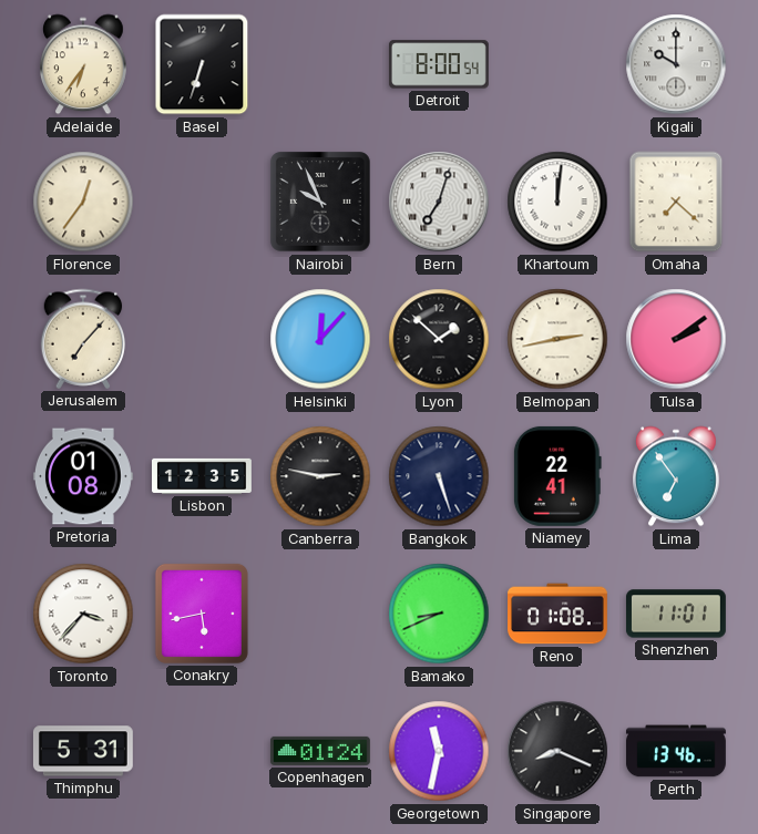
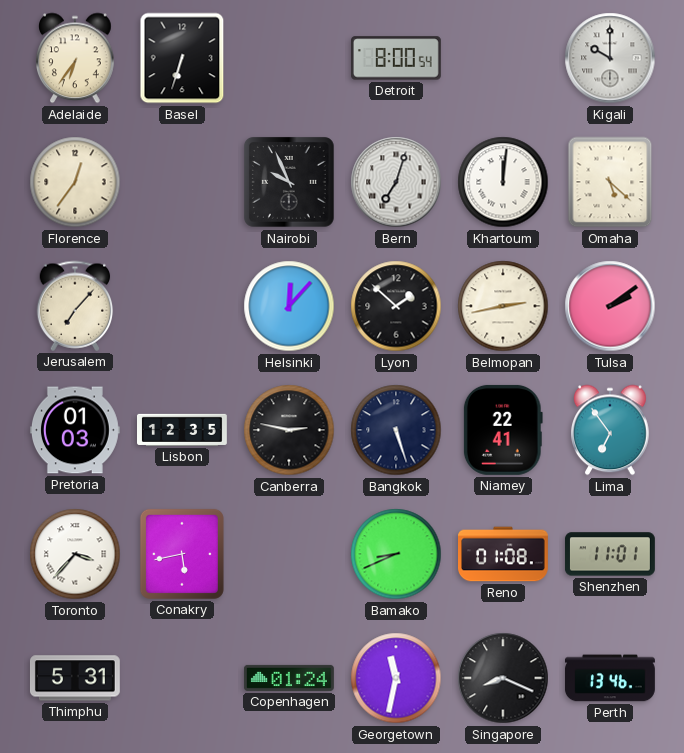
Omaha: 7:22 -> 5:22
Pretoria: 01:08 -> 01:03
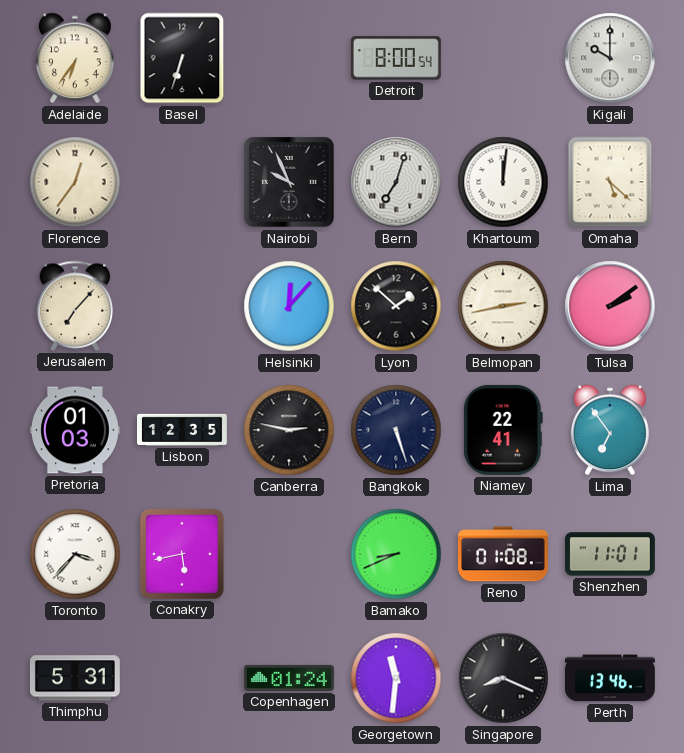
Georgetown: 11:32 -> 11:31
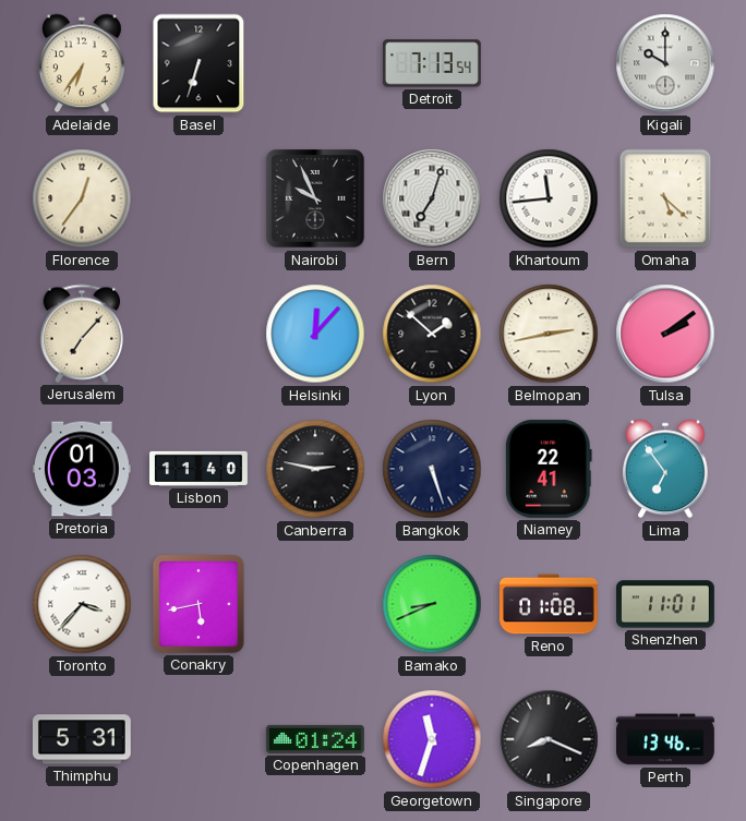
Detroit: 8:00 -> 7:13
Khartoum: 12:01 -> 11:44
Lisbon: 12:35 -> 11:40
Georgetown: 11:31 -> 11:33
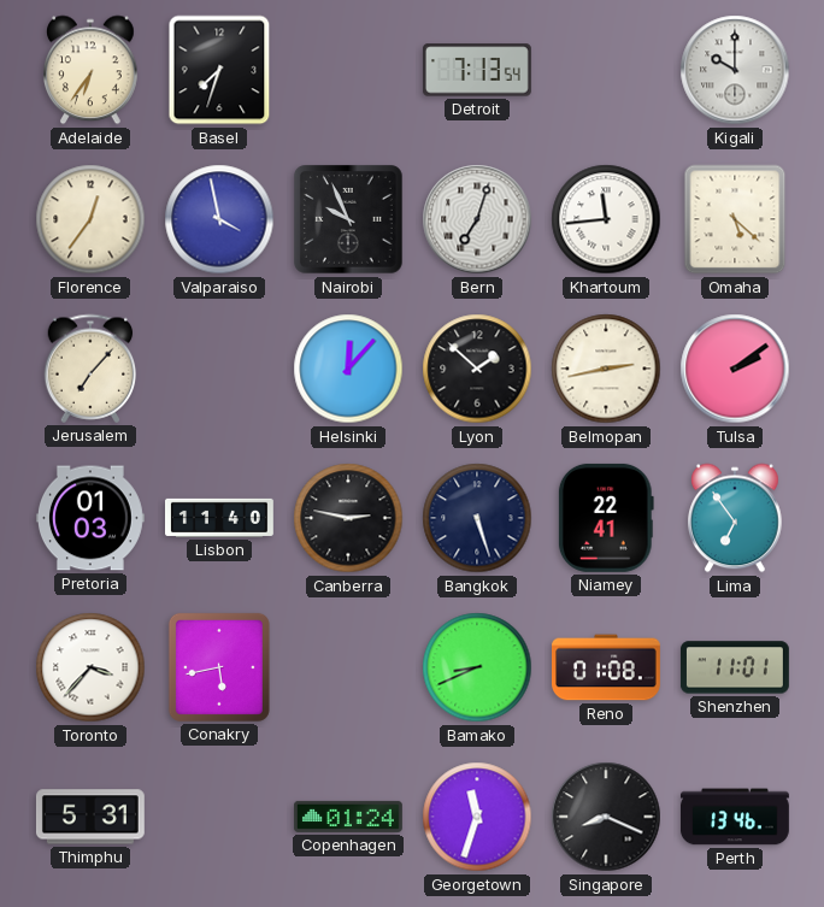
Basel: 6:33 -> 7:33
Valparaiso: none -> 3:58
